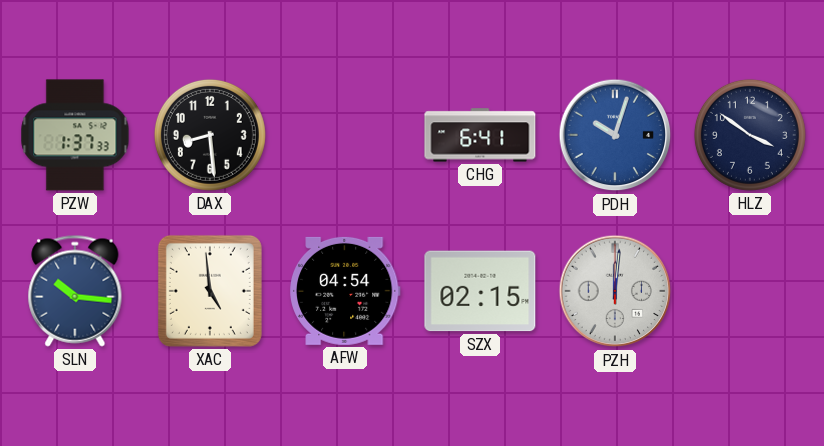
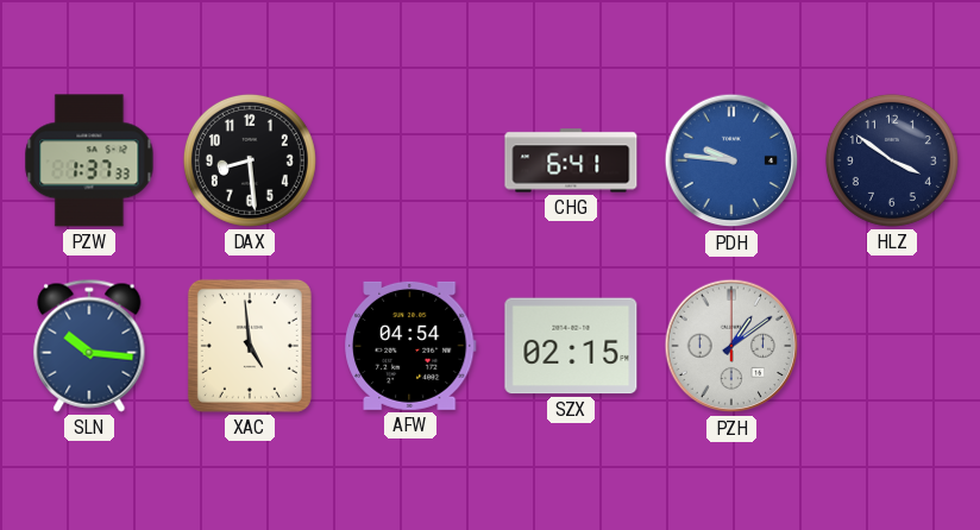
PDH: 10:03 -> 9:46
PZH: 12:01 -> 1:09
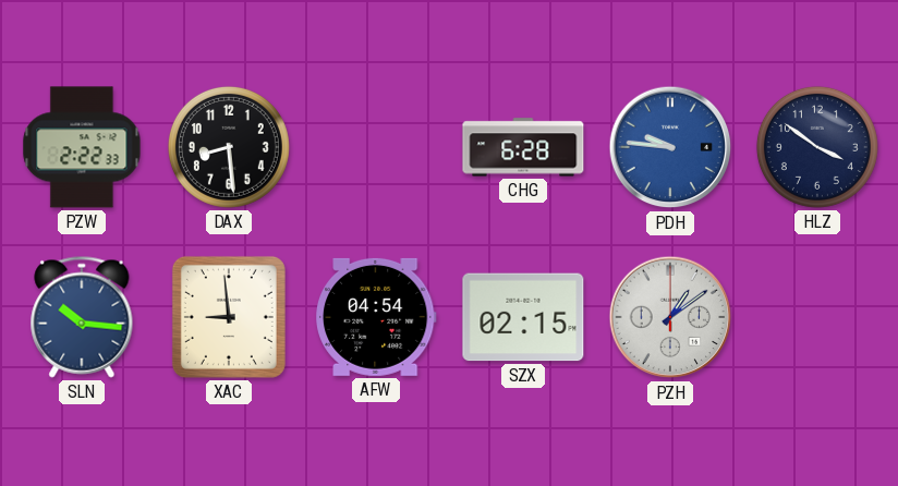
PZW: 1:37 -> 2:22
CHG: 6:41 -> 6:28
XAC: 4:59 -> 8:59
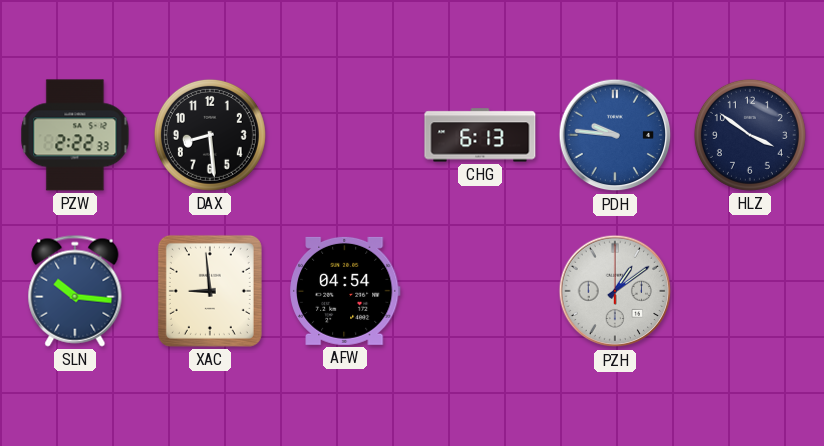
CHG: 6:28 -> 6:13
SZX: 02:15 -> none
